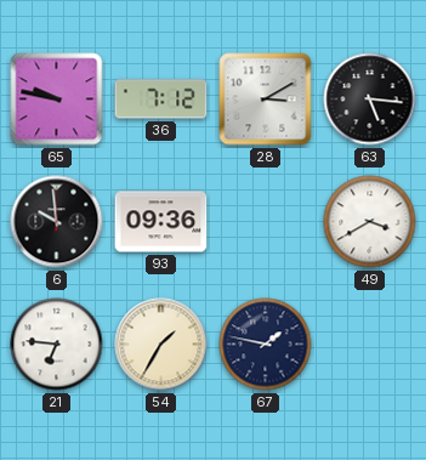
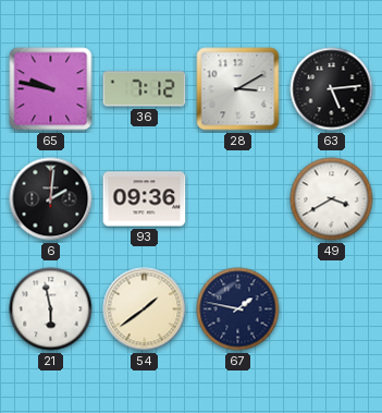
63: 5:16 -> 5:14
6: 9:59 -> 2:01
21: 6:46 -> 5:58
54: 1:35 -> 1:39
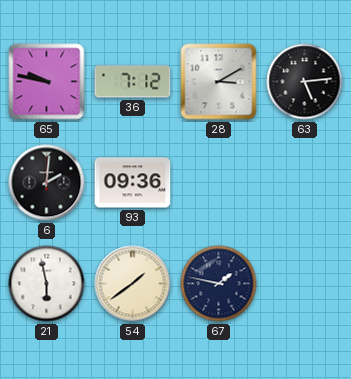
49: 3:40 -> none
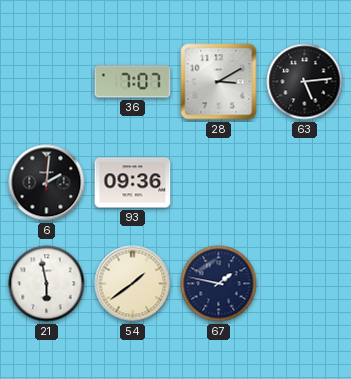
65: 9:47 -> none
36: 7:12 -> 7:07
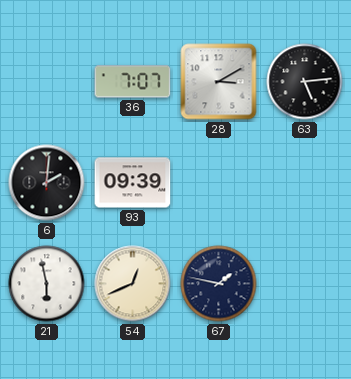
93: 09:36 -> 09:39
54: 1:39 -> 12:41
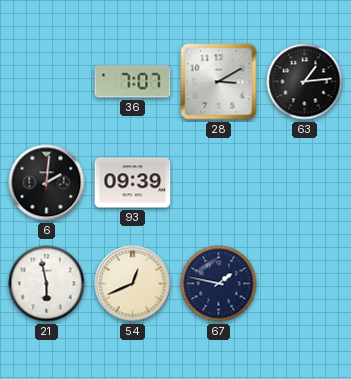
63: 5:14 -> 1:14
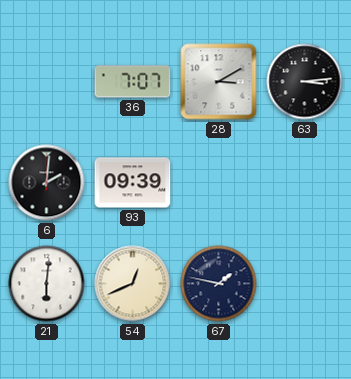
63: 1:14 -> 3:14
21: 5:58 -> 6:01
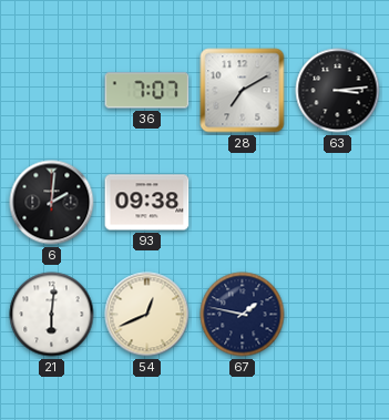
28: 3:10 -> 7:10
93: 09:39 -> 09:38
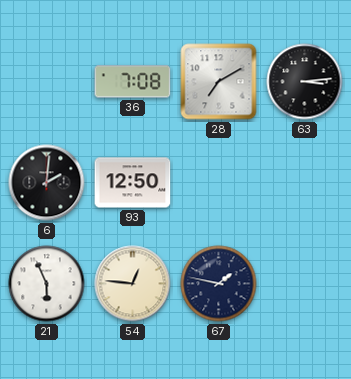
36: 7:07 -> 7:08
93: 09:38 -> 12:50
21: 6:01 -> 5:56
54: 12:41 -> 12:46
